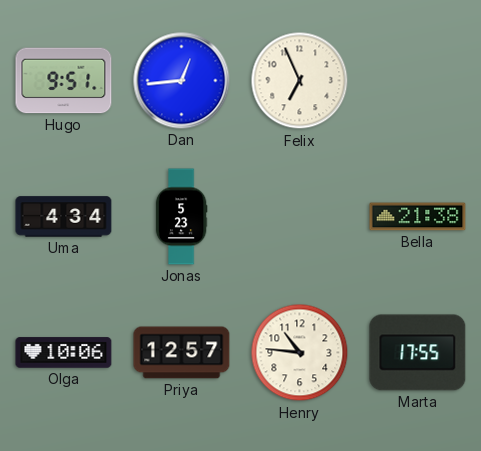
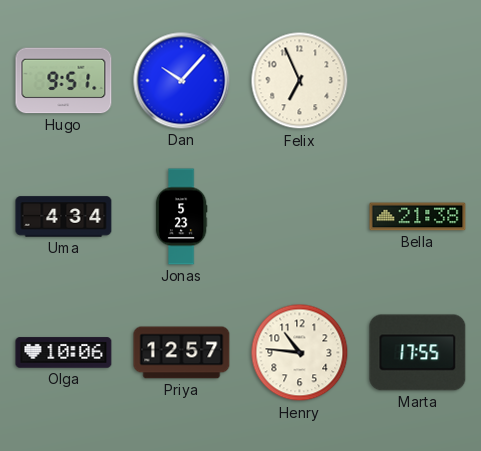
Dan: 12:44 -> 10:07
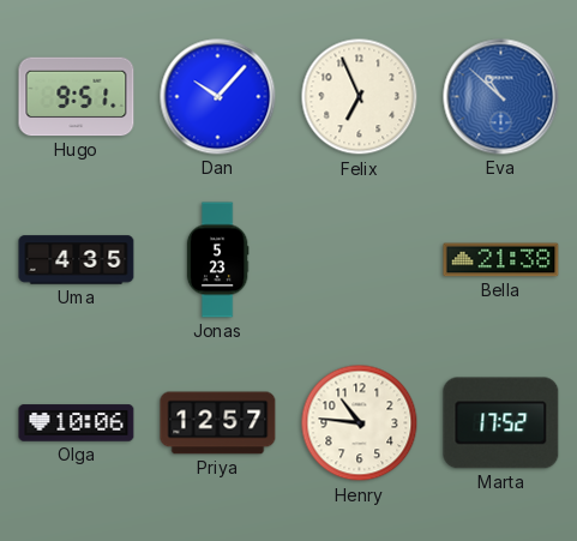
Eva: none -> 10:52
Uma: 4:34 -> 4:35
Marta: 17:55 -> 17:52
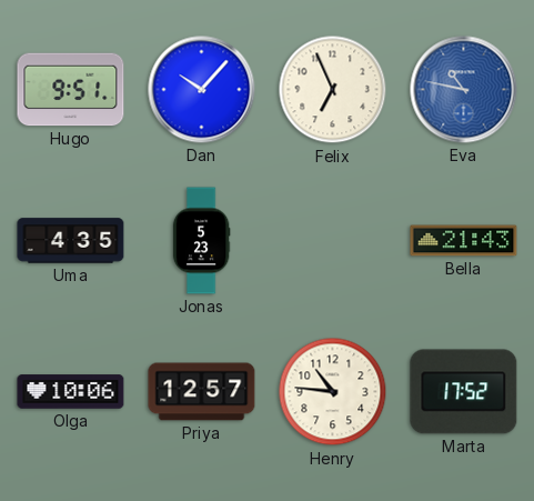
Eva: 10:52 -> 10:47
Bella: 21:38 -> 21:43
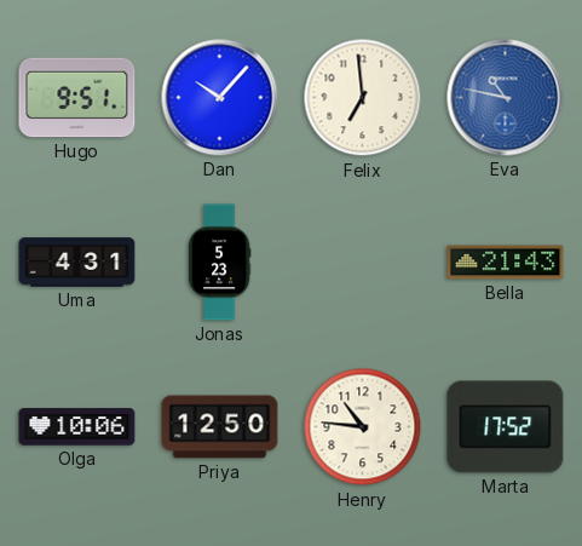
Felix: 6:56 -> 6:59
Uma: 4:35 -> 4:31
Priya: 12:57 -> 12:50
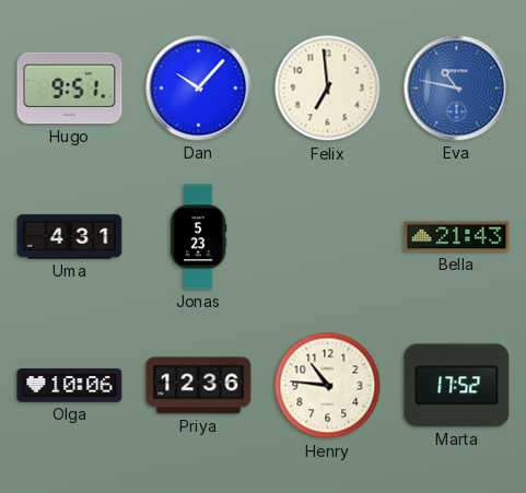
Priya: 12:50 -> 12:36
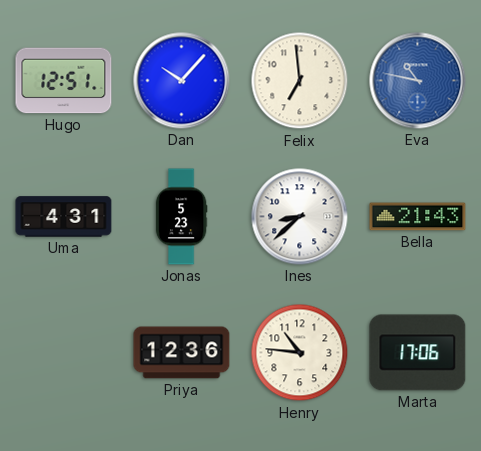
Hugo: 9:51 -> 12:51
Ines: none -> 8:38
Olga: 10:06 -> none
Marta: 17:52 -> 17:06
